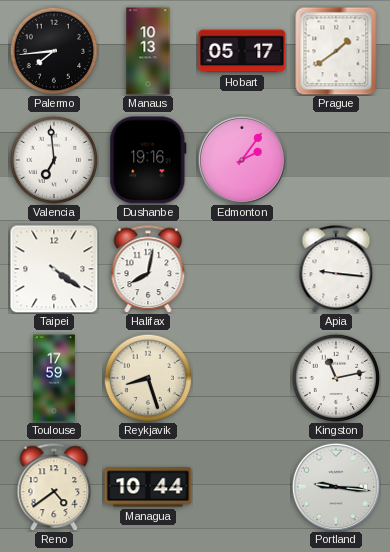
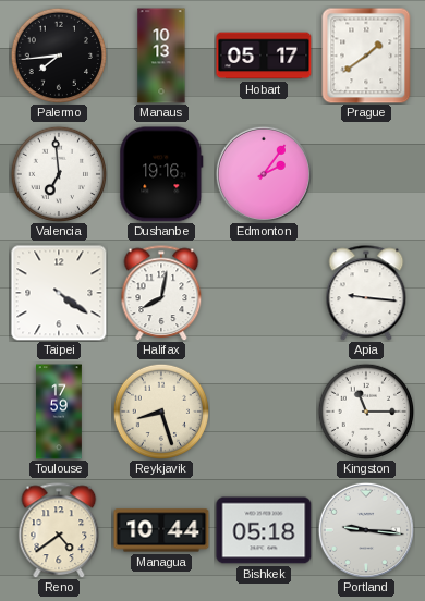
Kingston: 11:13 -> 11:15
Bishkek: none -> 05:18
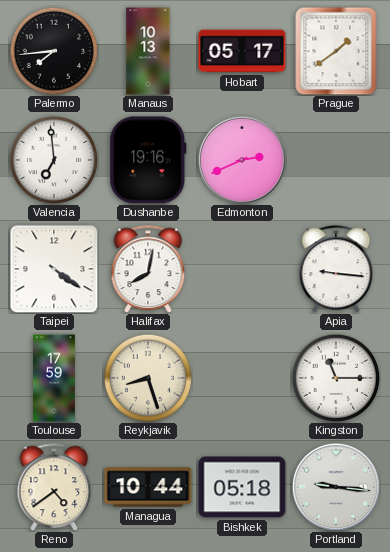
Edmonton: 2:06 -> 2:41
